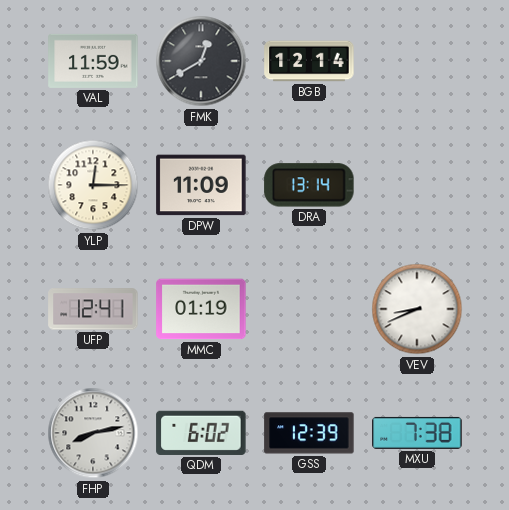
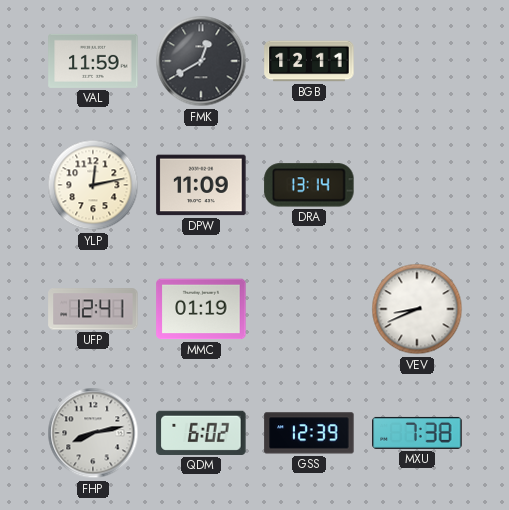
BGB: 12:14 -> 12:11
YLP: 12:15 -> 12:13
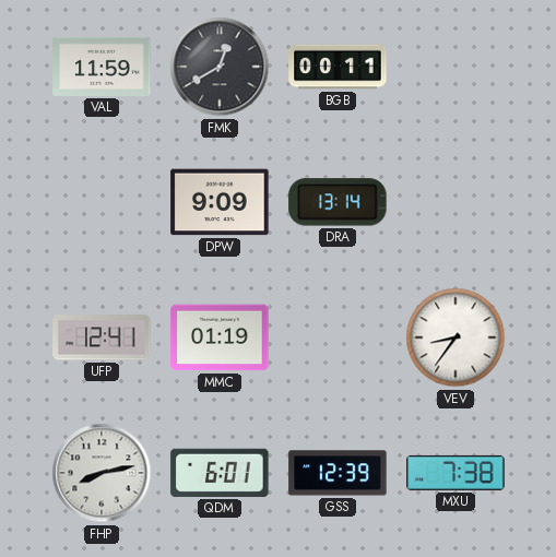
BGB: 12:11 -> 00:11
YLP: 12:13 -> none
DPW: 11:09 -> 9:09
VEV: 8:41 -> 8:36
QDM: 6:02 -> 6:01
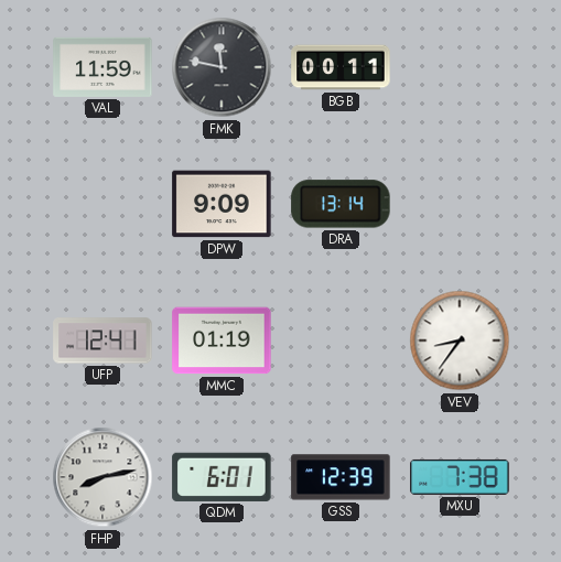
FMK: 12:40 -> 11:47
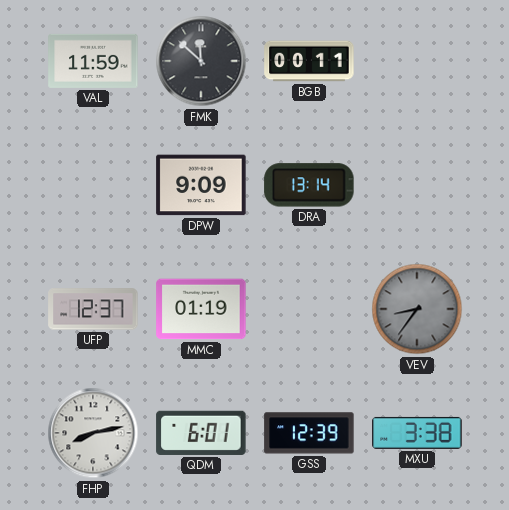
FMK: 11:47 -> 11:52
UFP: 12:41 -> 12:37
VEV dial: white -> grey
MXU: 7:38 -> 3:38
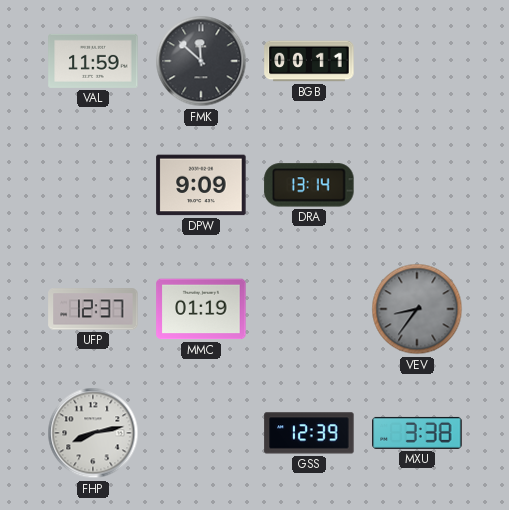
QDM: 6:01 -> none
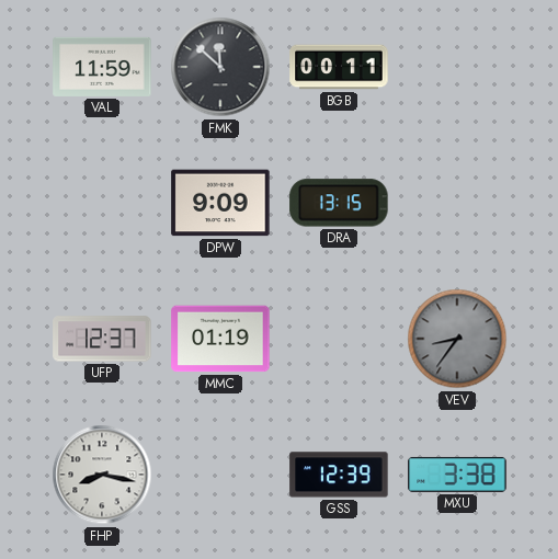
DRA: 13:14 -> 13:15
FHP: 8:13 -> 8:17
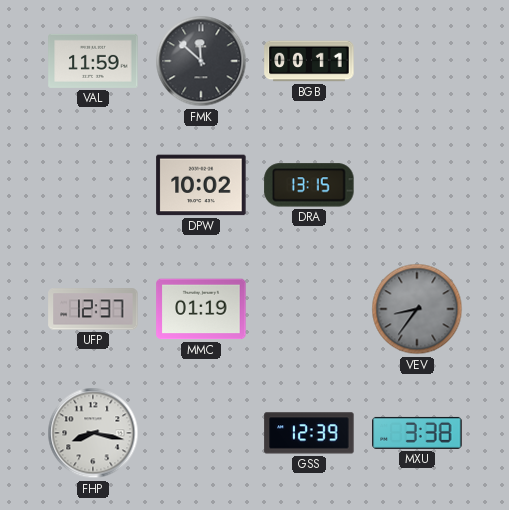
DPW: 9:09 -> 10:02
